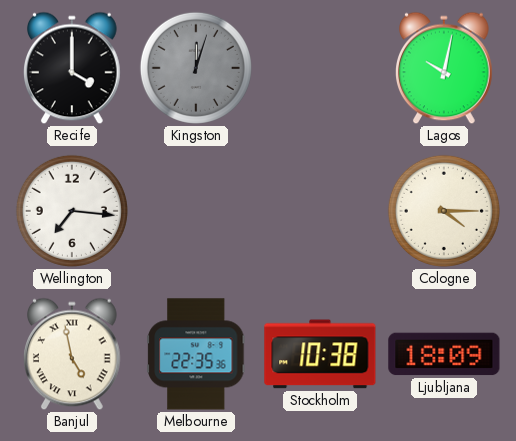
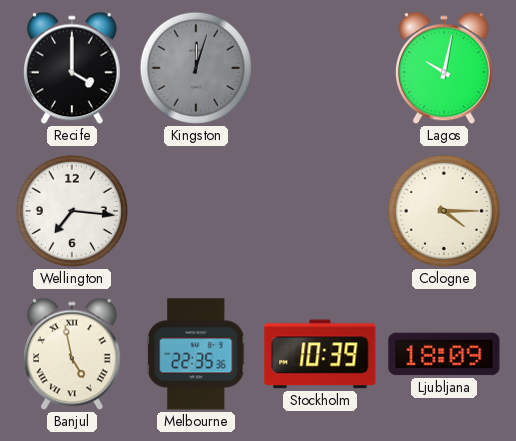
Stockholm: 10:38 -> 10:39
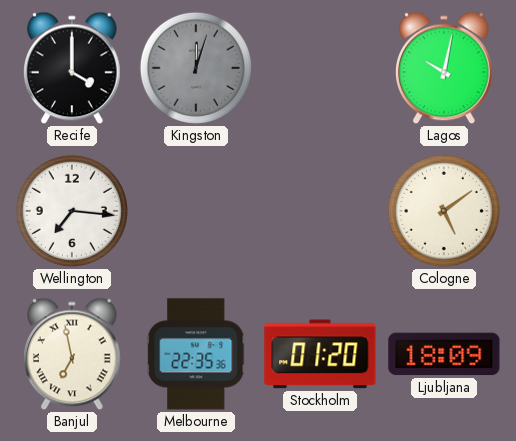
Cologne: 4:15 -> 5:09
Banjul: 4:58 -> 6:58
Stockholm: 10:39 -> 01:20
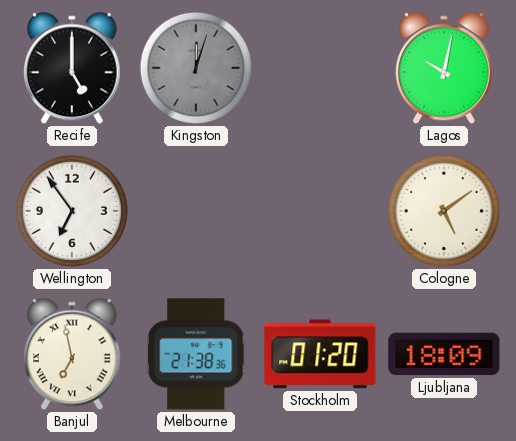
Recife: 4:00 -> 5:00
Wellington: 7:16 -> 6:54
Melbourne: 22:35 -> 21:38
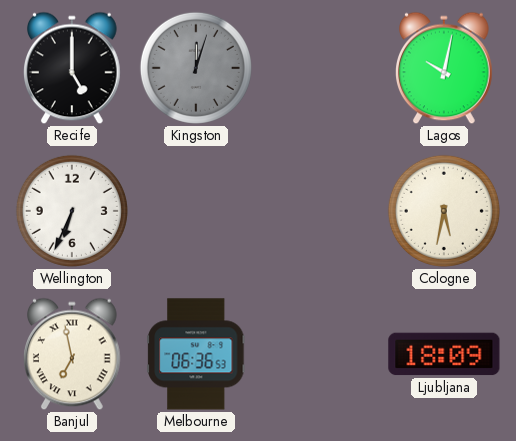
Wellington: 6:54 -> 6:34
Cologne: 5:09 -> 5:32
Melbourne: 21:38 -> 06:36
Stockholm: 01:20 -> none
